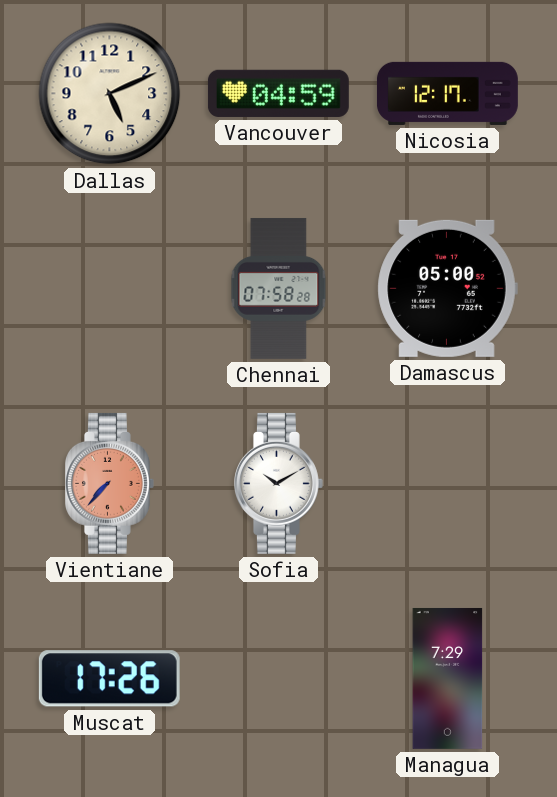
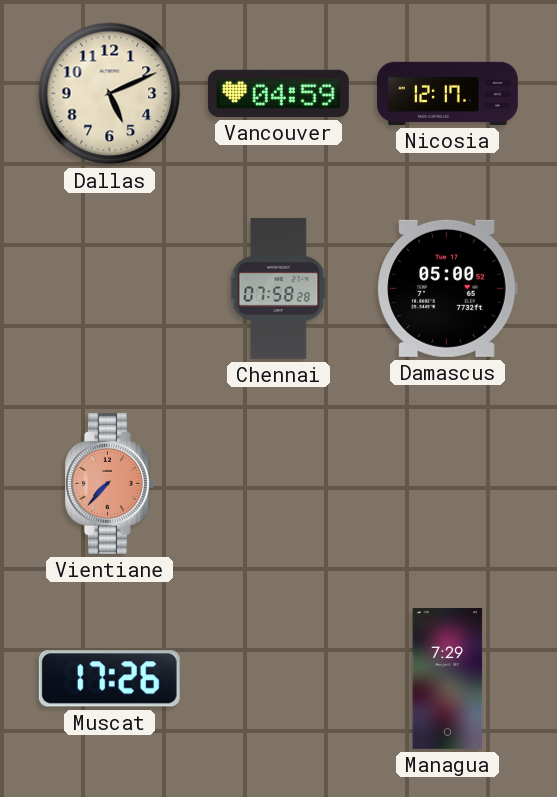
Sofia: 10:10 -> none
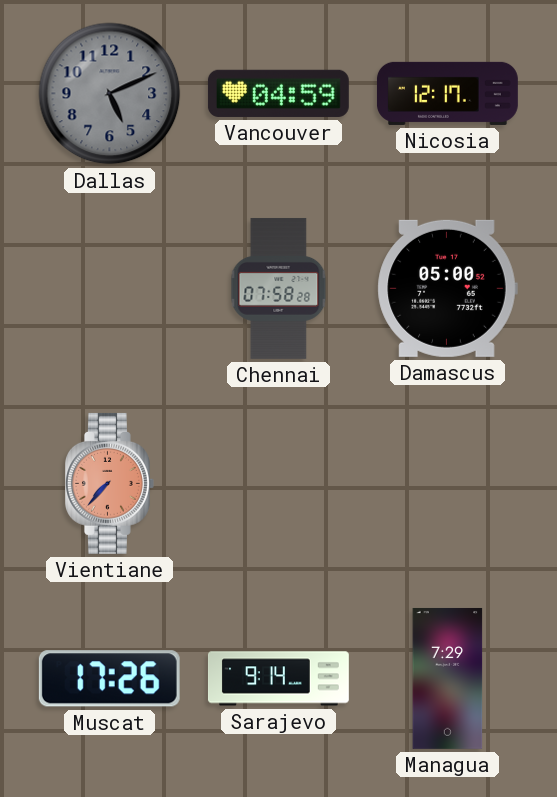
Dallas dial: cream -> grey
Sarajevo: none -> 9:14
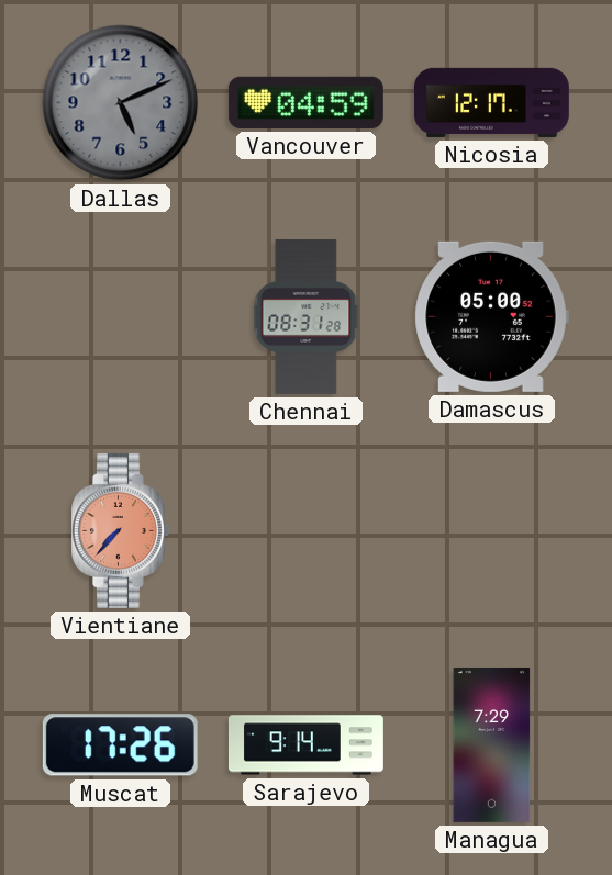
Chennai: 07:58 -> 08:31
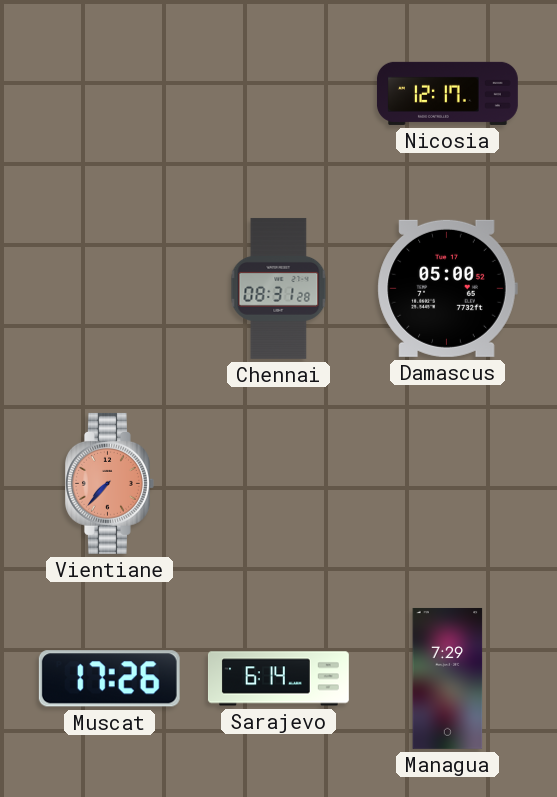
Dallas: 5:11 -> none
Vancouver: 04:59 -> none
Sarajevo: 9:14 -> 6:14
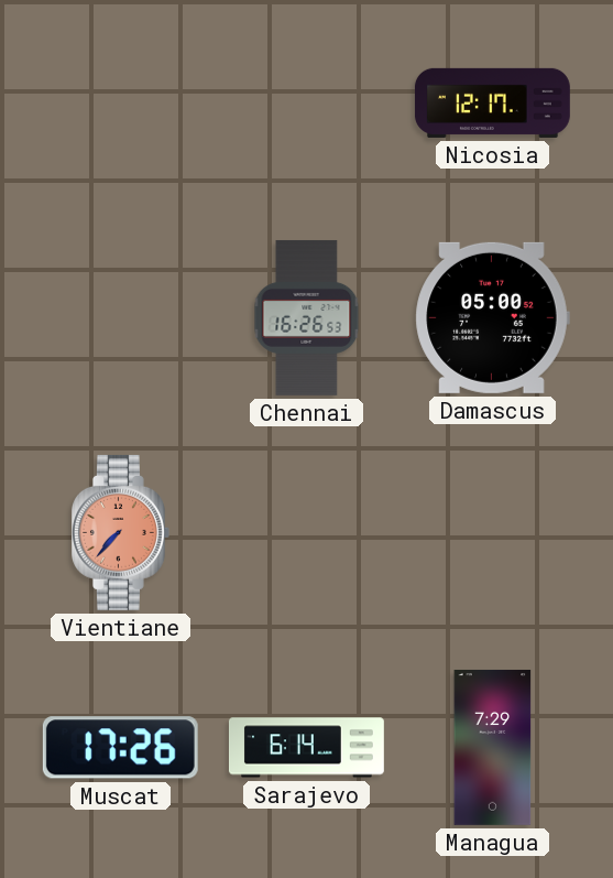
Chennai: 08:31 -> 16:26
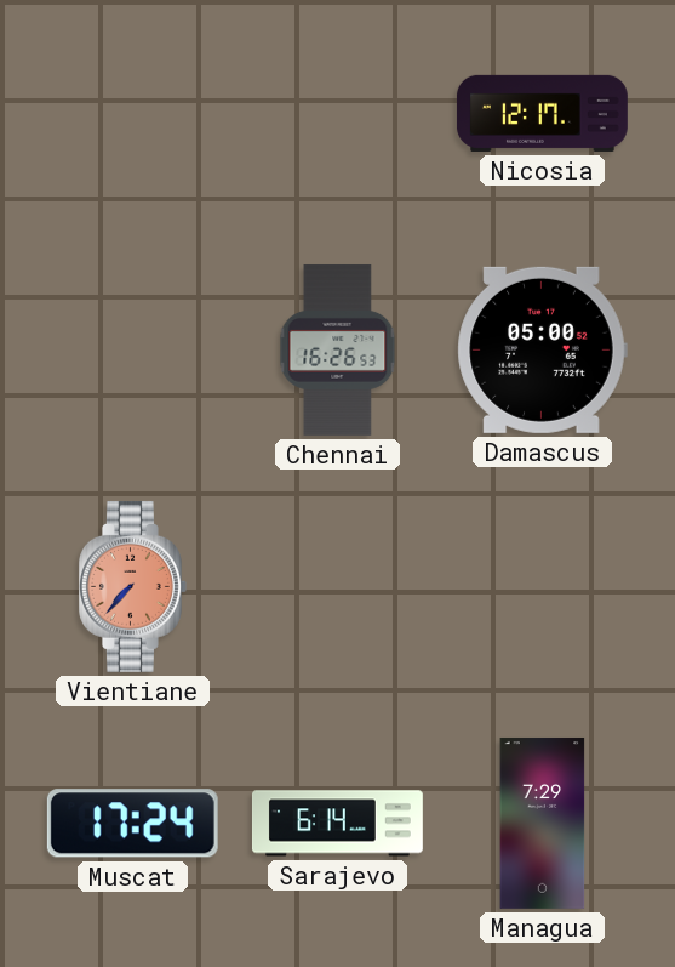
Muscat: 17:26 -> 17:24
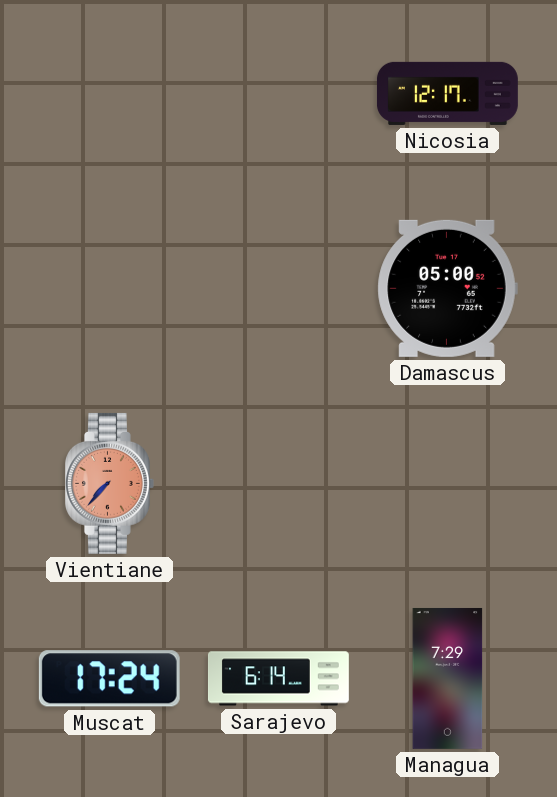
Chennai: 16:26 -> none
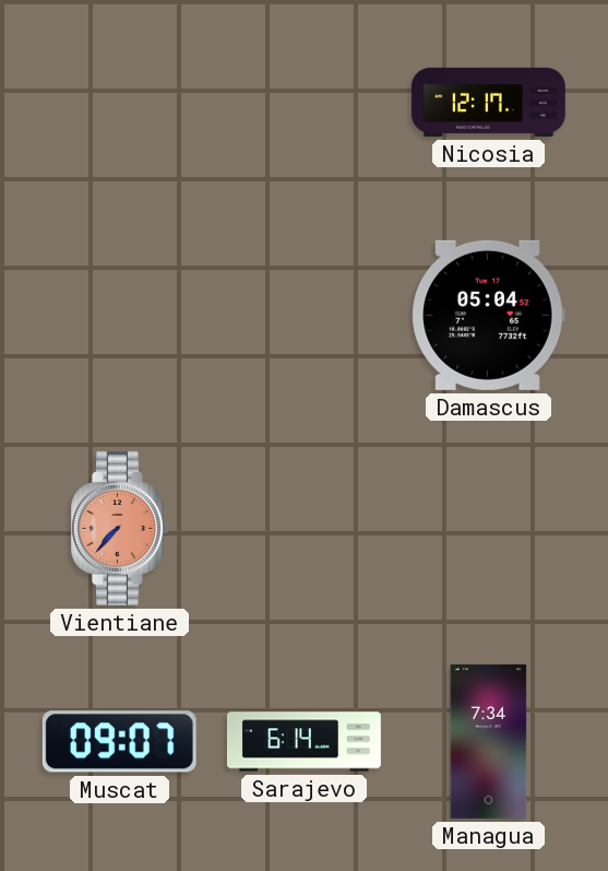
Damascus: 05:00 -> 05:04
Muscat: 17:24 -> 09:07
Managua: 7:29 -> 7:34
